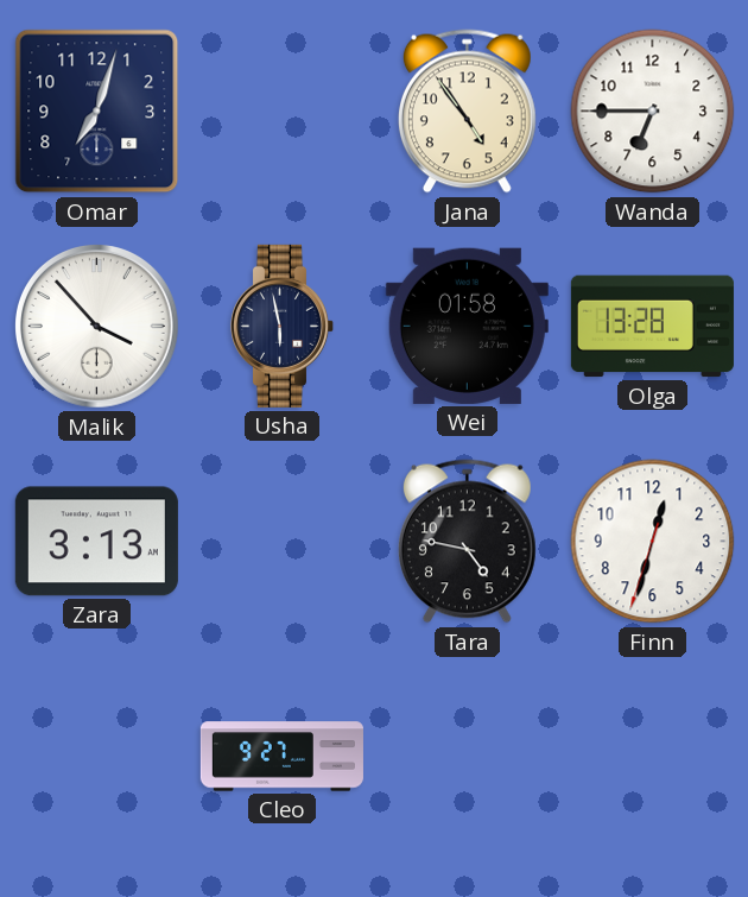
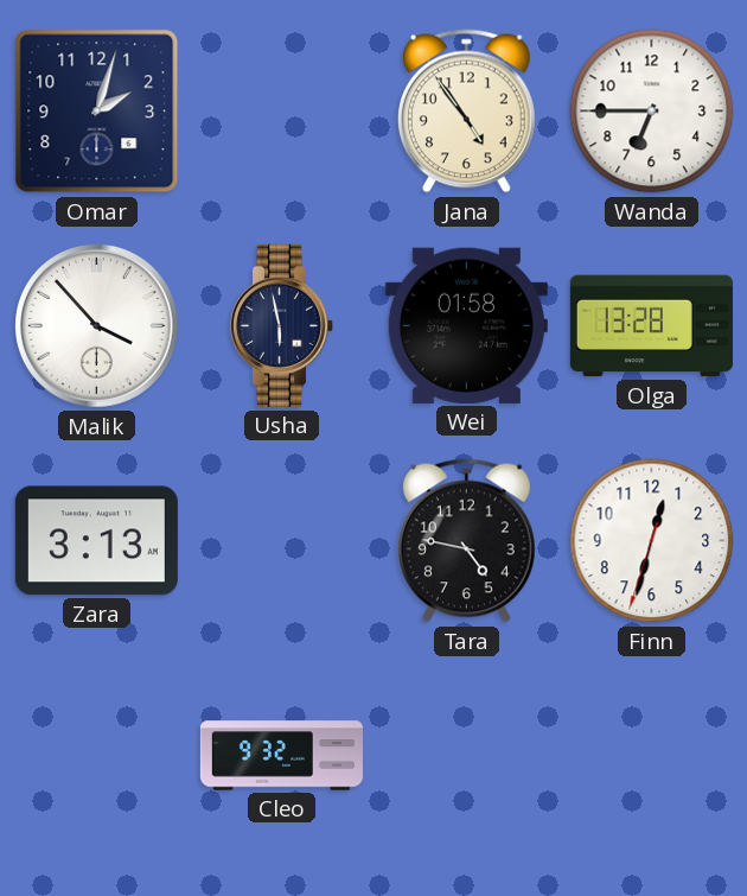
Omar: 7:03 -> 2:03
Cleo: 9:27 -> 9:32
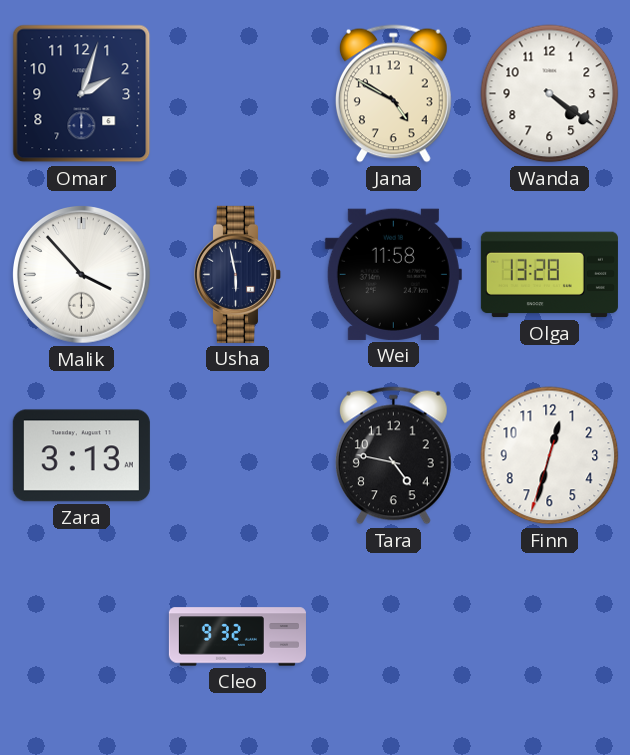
Jana: 4:54 -> 4:50
Wanda: 6:45 -> 4:21
Wei: 01:58 -> 11:58
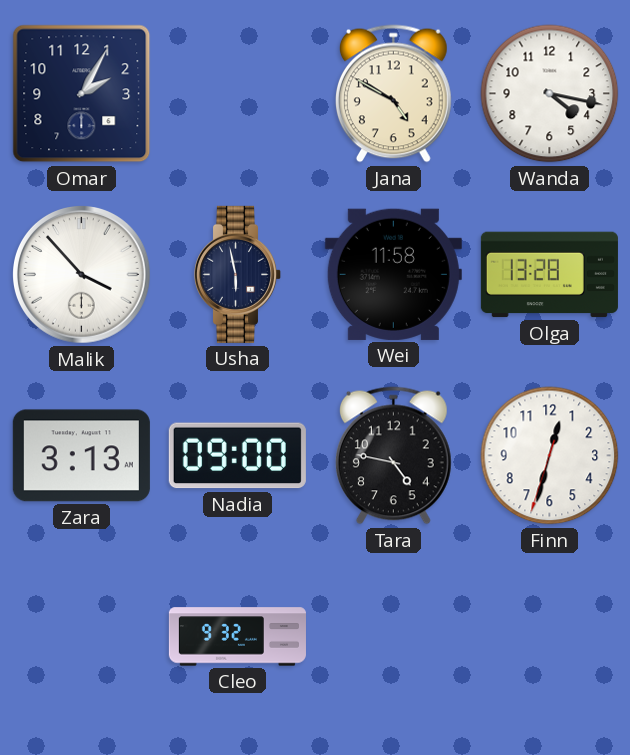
Omar: 2:03 -> 2:05
Wanda: 4:21 -> 4:17
Nadia: none -> 09:00
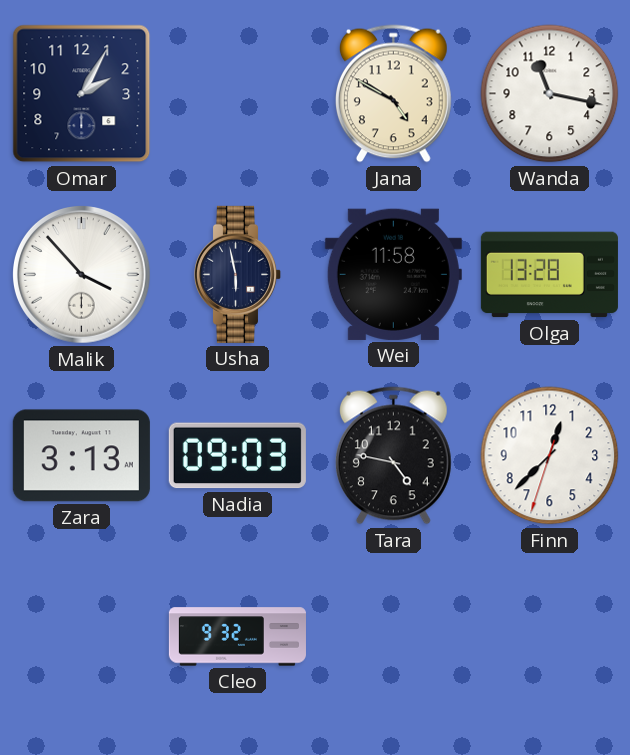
Wanda: 4:17 -> 11:17
Nadia: 09:00 -> 09:03
Finn: 12:32 -> 12:37
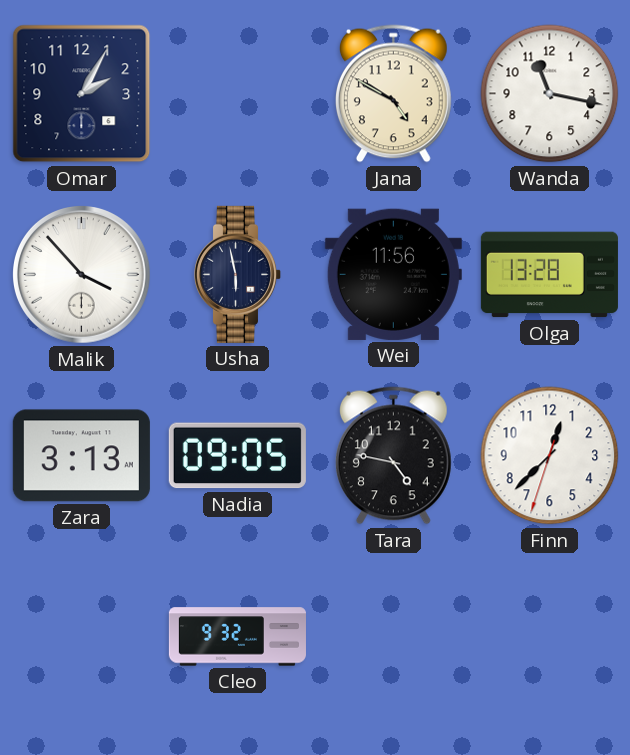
Wei: 11:58 -> 11:56
Nadia: 09:03 -> 09:05
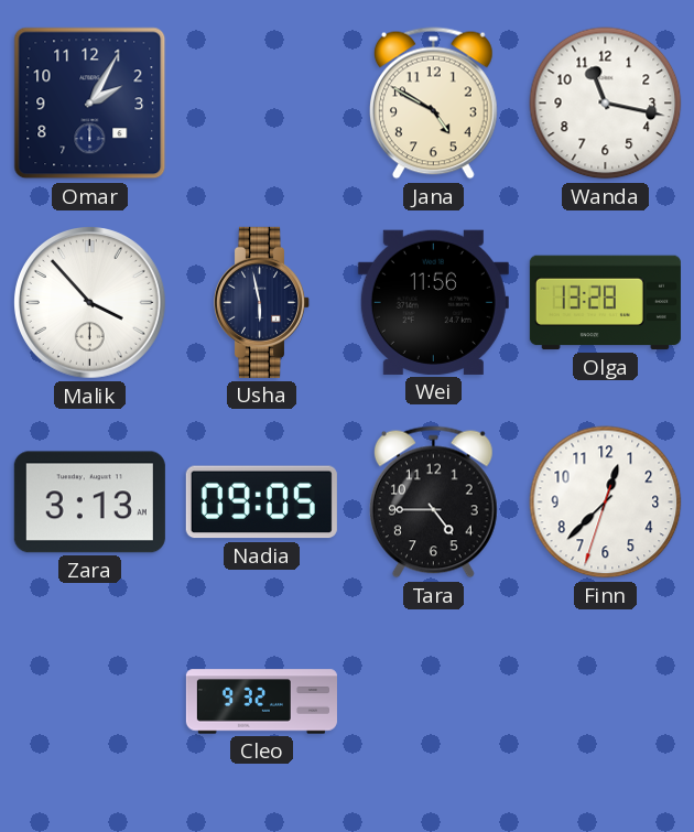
Tara: 4:47 -> 4:45
